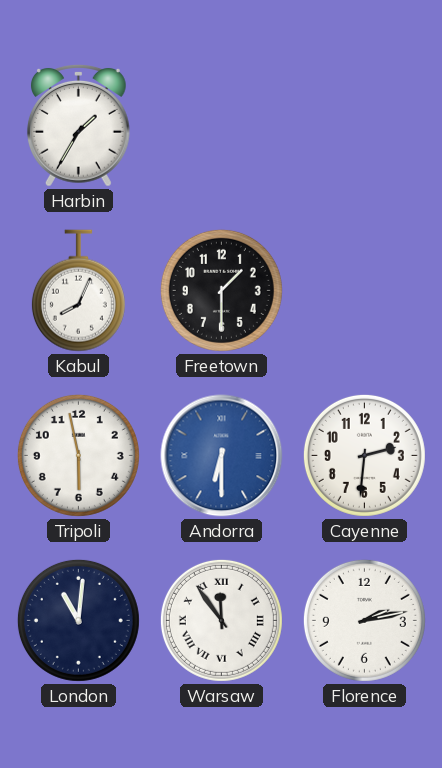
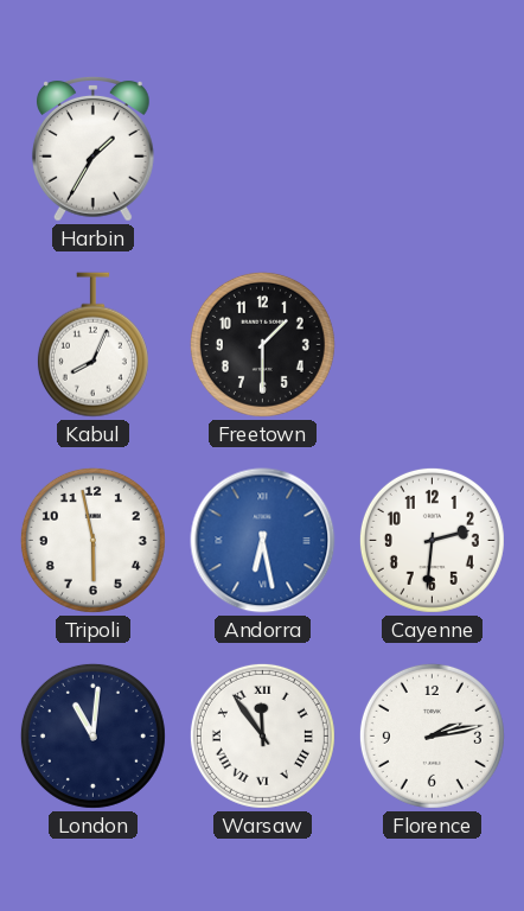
Andorra: 6:30 -> 6:28
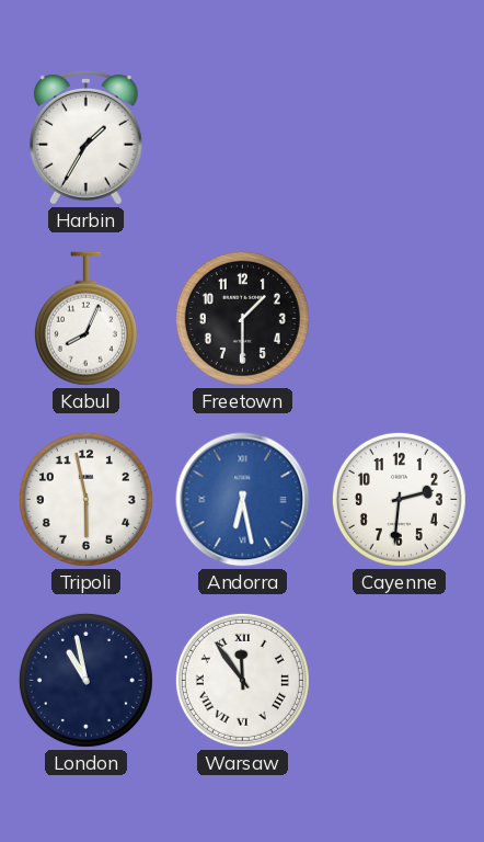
London: 11:01 -> 10:58
Florence: 2:13 -> none
